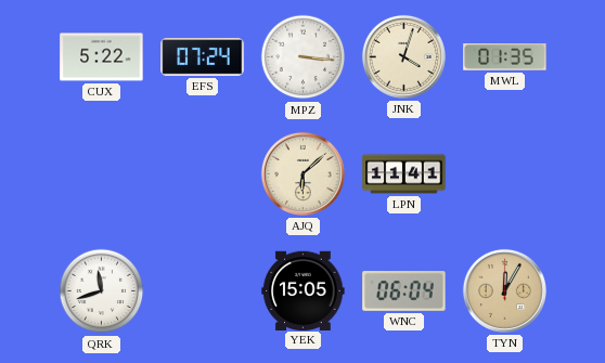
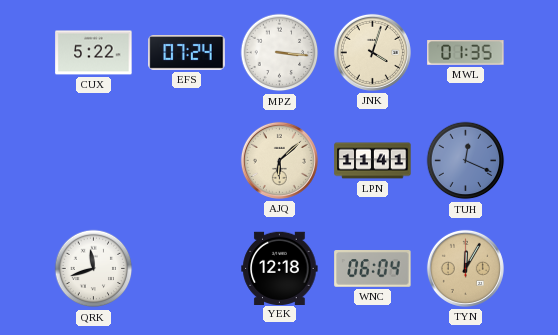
TUH: none -> 12:19
YEK: 15:05 -> 12:18
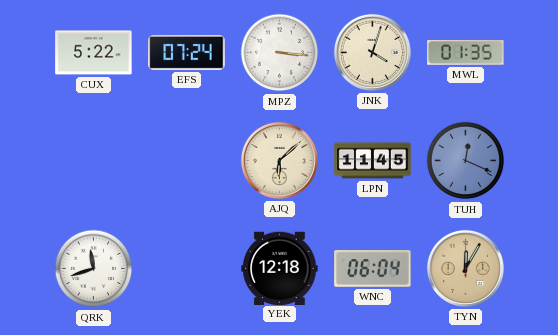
LPN: 11:41 -> 11:45
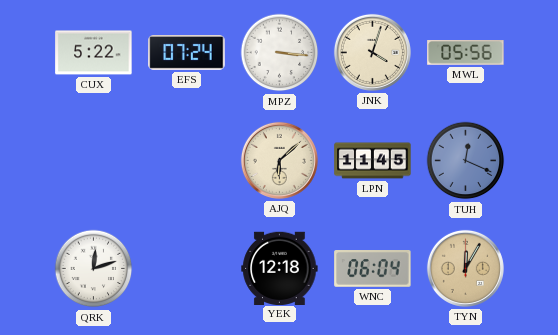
MWL: 01:35 -> 05:56
QRK: 11:42 -> 12:12
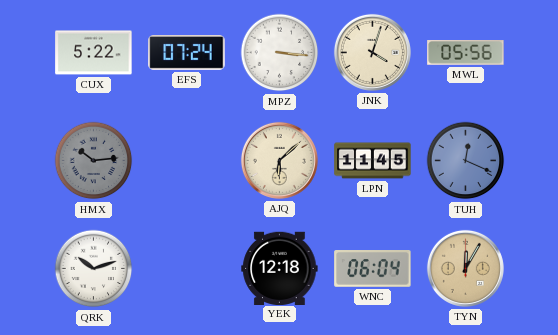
HMX: none -> 10:14
QRK: 12:12 -> 10:12
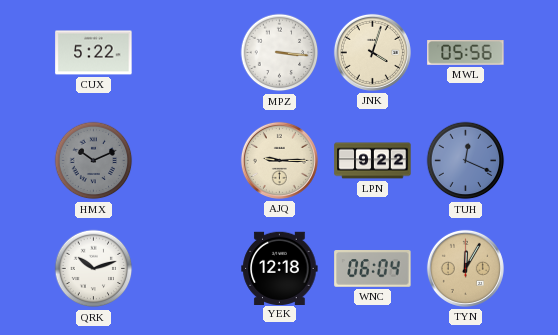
EFS: 07:24 -> none
HMX: 10:14 -> 10:11
AJQ: 6:08 -> 9:15
LPN: 11:45 -> 9:22
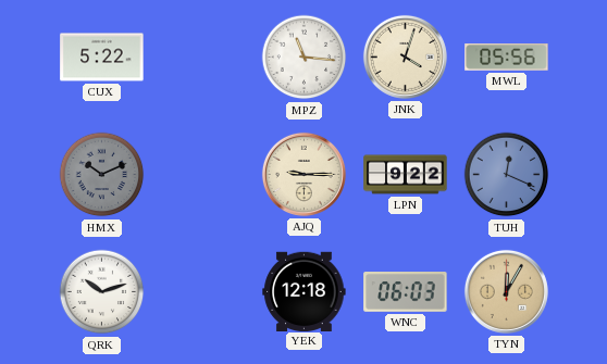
MPZ: 3:16 -> 11:16
WNC: 06:04 -> 06:03
